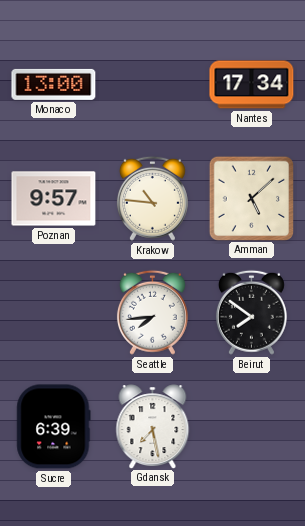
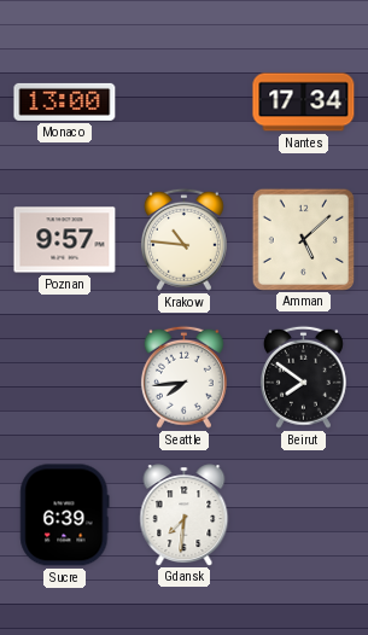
Gdansk: 7:28 -> 7:31
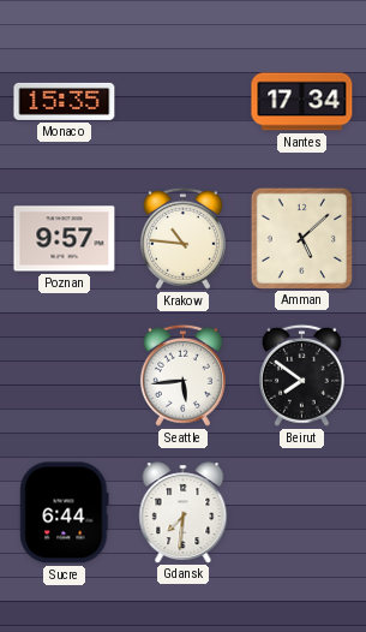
Monaco: 13:00 -> 15:35
Seattle: 7:44 -> 5:44
Sucre: 6:39 -> 6:44
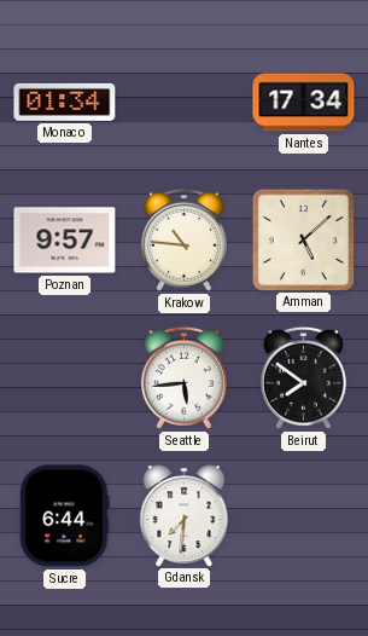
Monaco: 15:35 -> 01:34
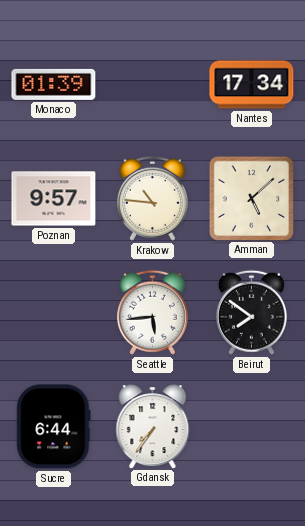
Monaco: 01:34 -> 01:39
Gdansk: 7:31 -> 7:36
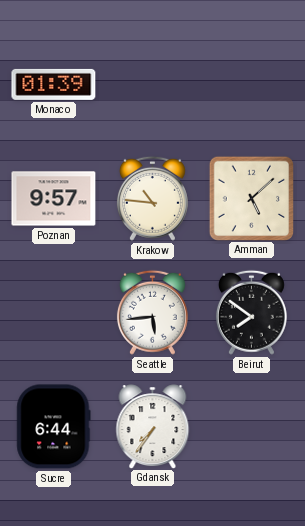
Nantes: 17:34 -> none
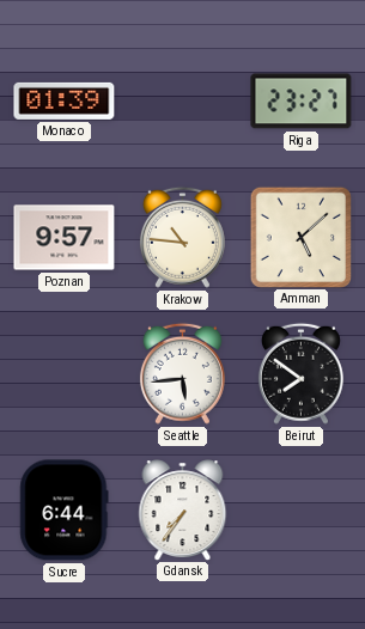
Riga: none -> 23:27
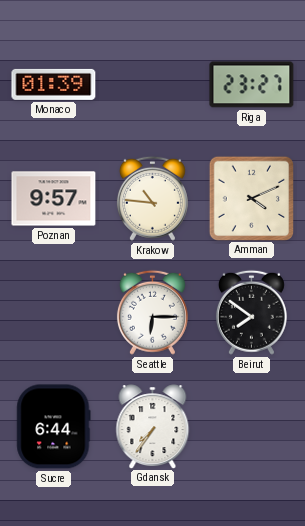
Amman: 5:08 -> 4:11
Seattle: 5:44 -> 6:15
